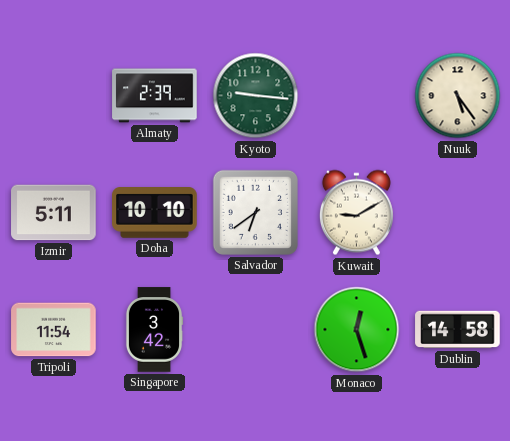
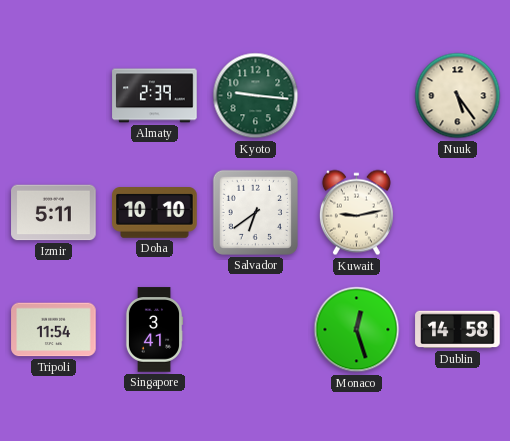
Kuwait: 9:10 -> 9:13
Singapore: 3:42 -> 3:41
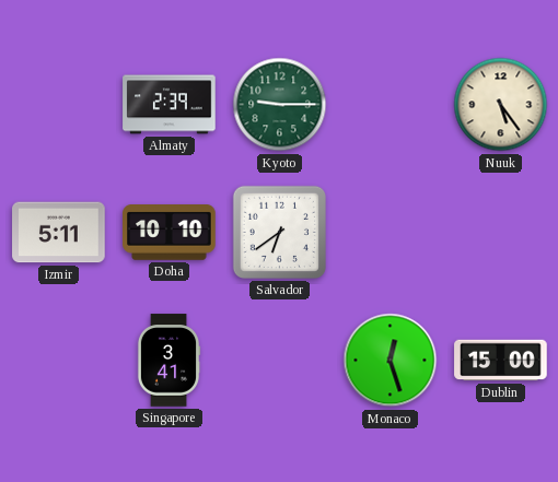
Kyoto: 9:16 -> 9:15
Kuwait: 9:13 -> none
Tripoli: 11:54 -> none
Dublin: 14:58 -> 15:00
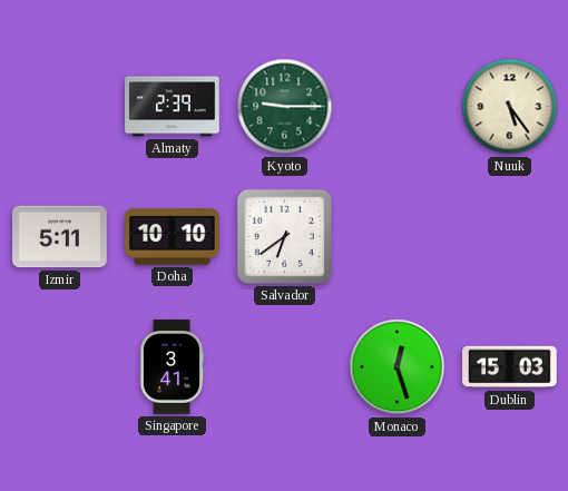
Dublin: 15:00 -> 15:03
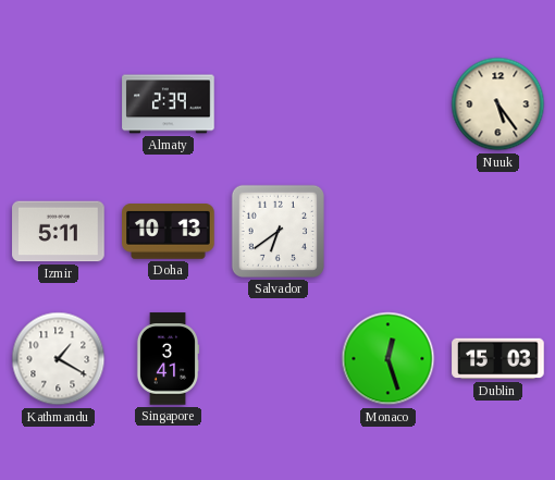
Kyoto: 9:15 -> none
Doha: 10:10 -> 10:13
Kathmandu: none -> 1:20
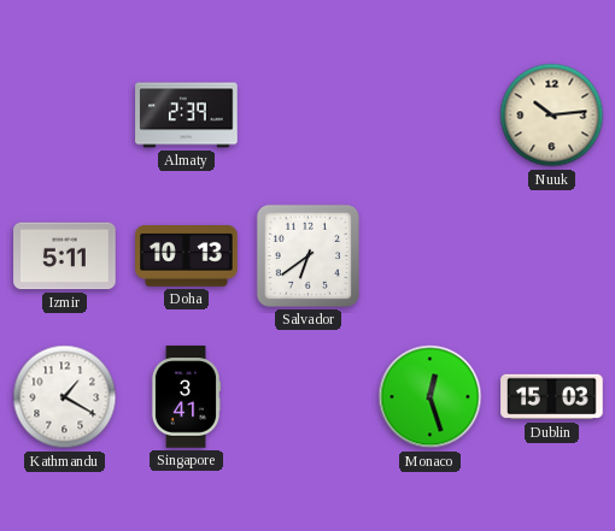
Nuuk: 5:24 -> 10:14
